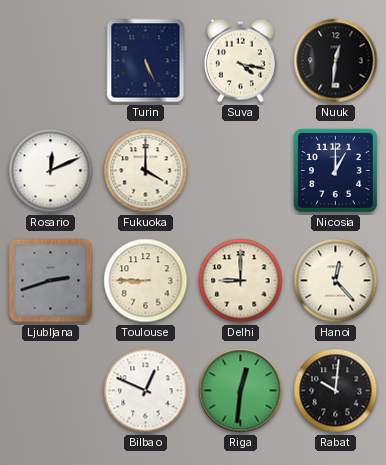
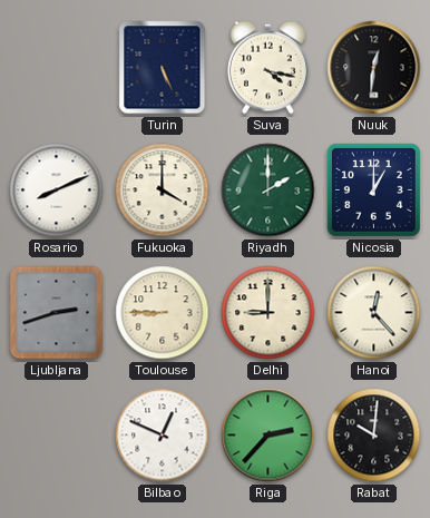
Rosario: 12:11 -> 8:11
Riyadh: none -> 2:00
Riga: 12:31 -> 2:37
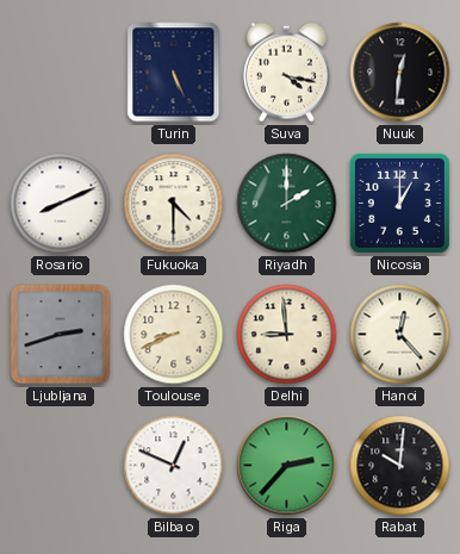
Fukuoka: 4:00 -> 4:30
Toulouse: 8:45 -> 8:41
Delhi: 9:00 -> 8:59
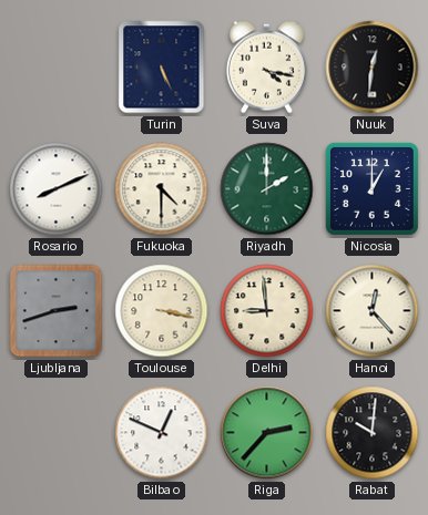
Toulouse: 8:41 -> 3:17
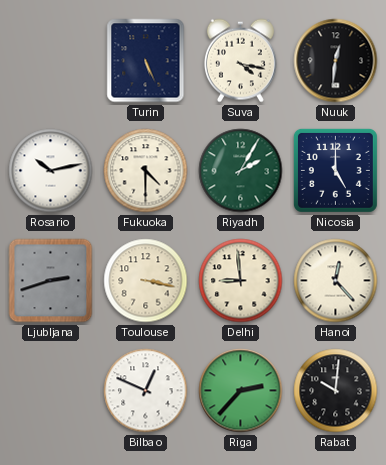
Rosario: 8:11 -> 10:13
Riyadh: 2:00 -> 2:05
Nicosia: 1:00 -> 5:00
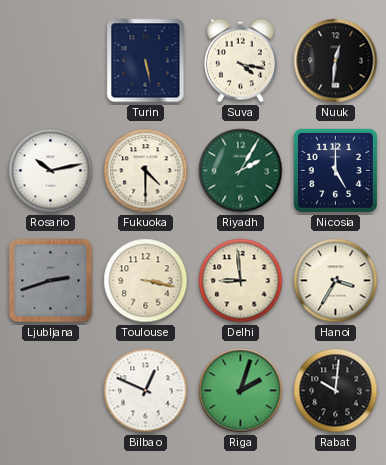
Turin: 5:26 -> 5:28
Hanoi: 12:23 -> 3:35
Riga: 2:37 -> 2:03
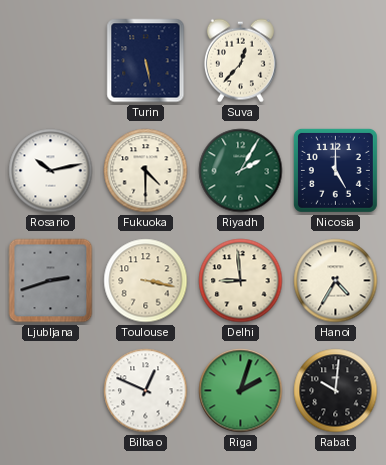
Suva: 4:17 -> 12:37
Nuuk: 12:31 -> none
Hanoi: 3:35 -> 4:35
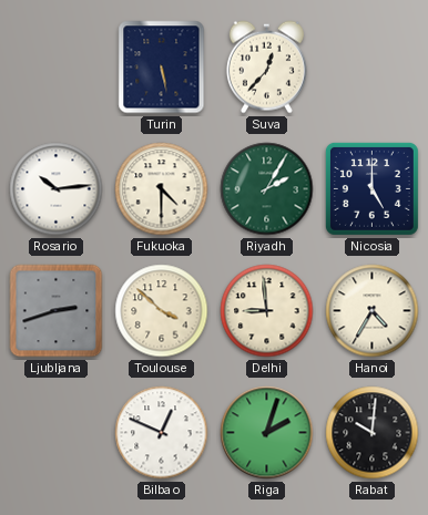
Rosario: 10:13 -> 10:14
Toulouse: 3:17 -> 3:52
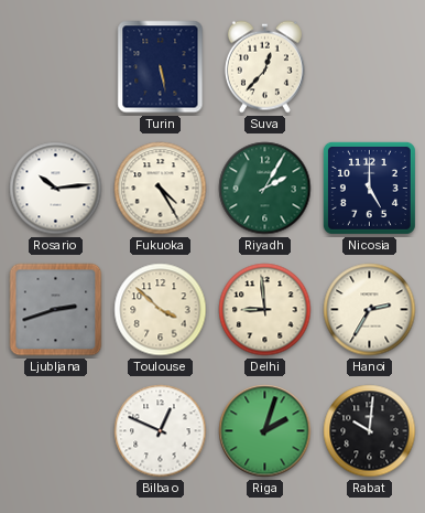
Fukuoka: 4:30 -> 4:25
Hanoi: 4:35 -> 2:35
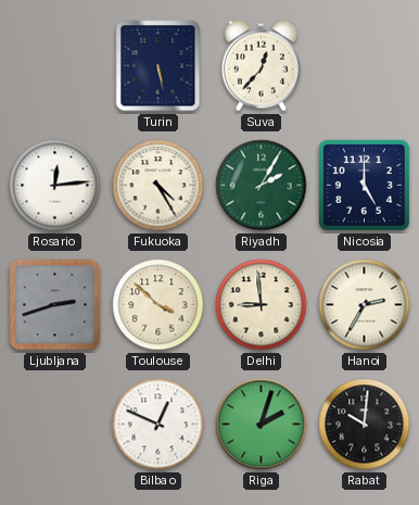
Rosario: 10:14 -> 12:14
